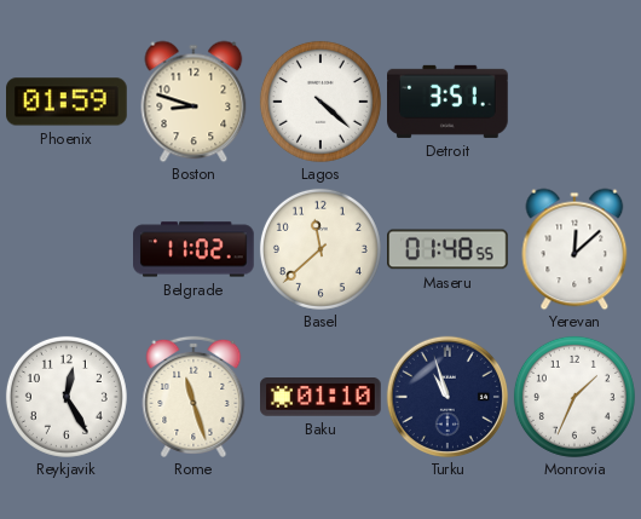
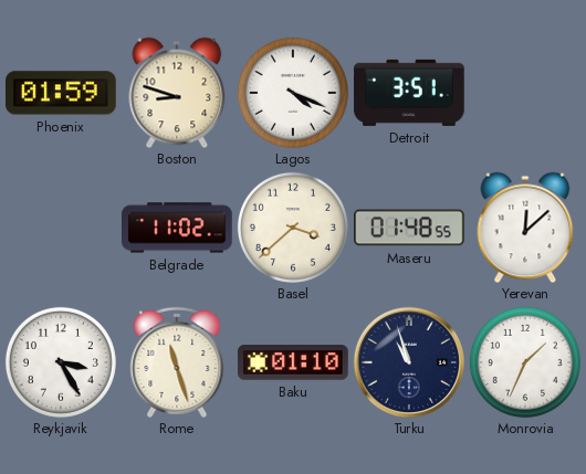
Lagos: 4:22 -> 4:19
Basel: 11:38 -> 3:38
Reykjavik: 12:25 -> 3:25
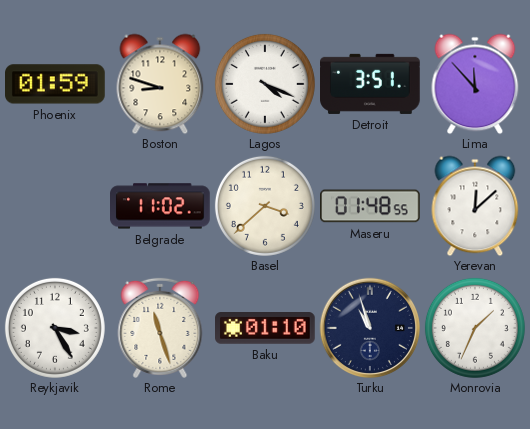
Lima: none -> 11:53
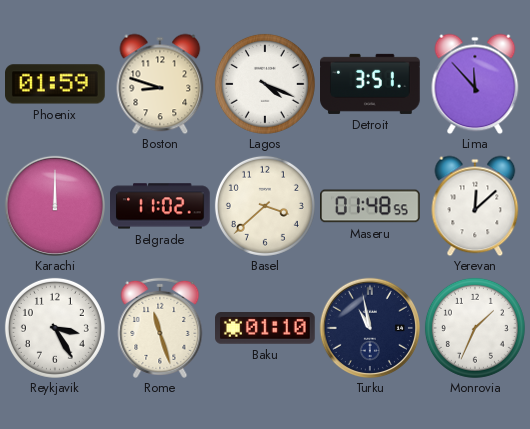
Karachi: none -> 12:00
Turku: 10:57 -> 10:58
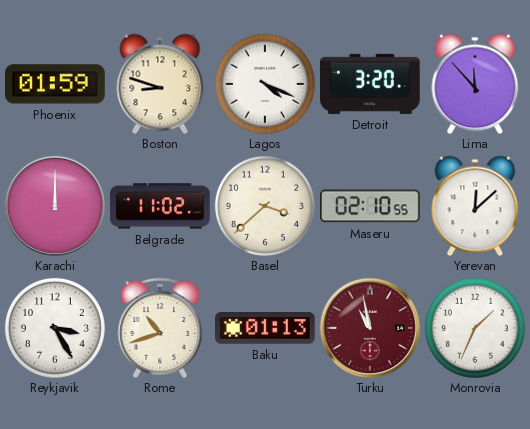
Detroit: 3:51 -> 3:20
Maseru: 01:48 -> 02:10
Rome: 11:27 -> 10:42
Baku: 01:10 -> 01:13
Turku dial: navy -> burgundy
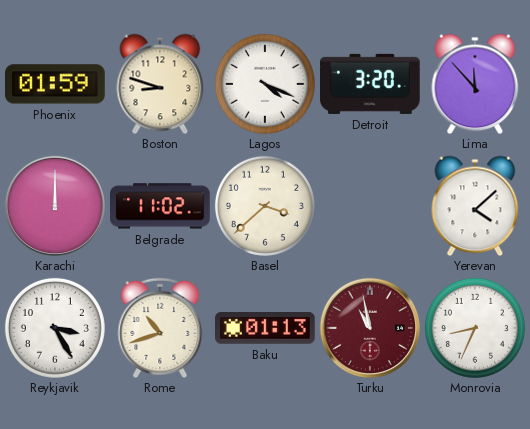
Maseru: 02:10 -> none
Yerevan: 12:08 -> 4:08
Monrovia: 1:34 -> 8:34
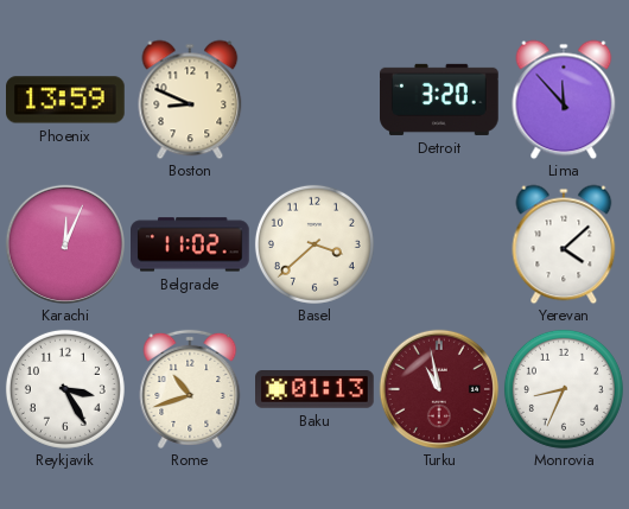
Phoenix: 01:59 -> 13:59
Boston: 8:48 -> 8:49
Lagos: 4:19 -> none
Karachi: 12:00 -> 12:04
